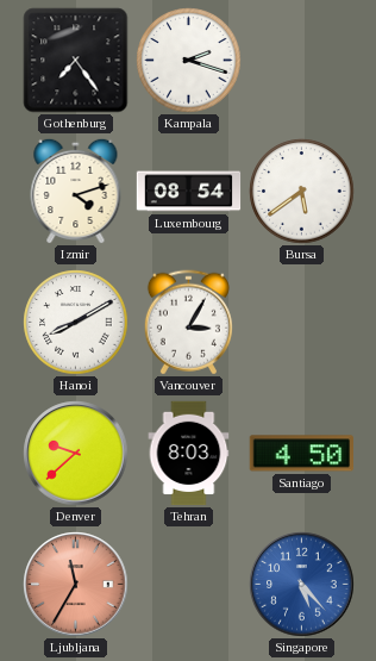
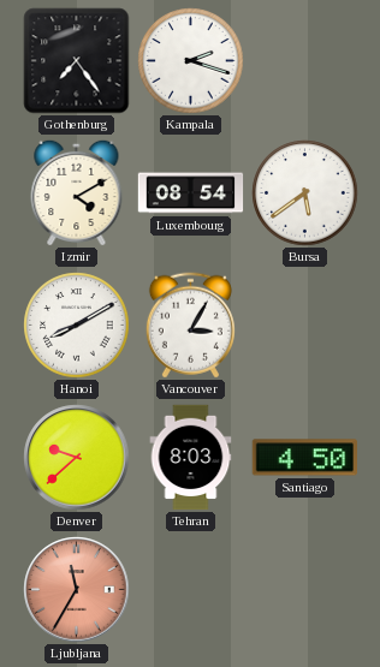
Izmir: 4:12 -> 4:10
Singapore: 5:23 -> none
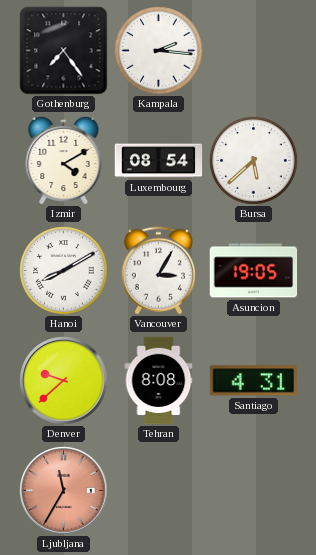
Kampala: 2:18 -> 2:16
Bursa: 5:39 -> 5:38
Asuncion: none -> 19:05
Tehran: 8:03 -> 8:08
Santiago: 4:50 -> 4:31
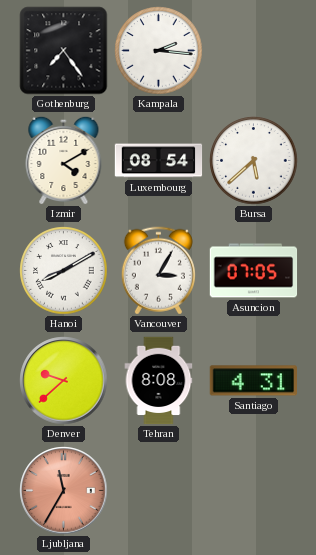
Asuncion: 19:05 -> 07:05
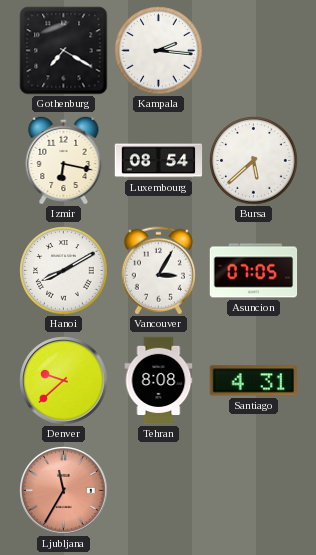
Gothenburg: 7:24 -> 7:20
Izmir: 4:10 -> 6:17
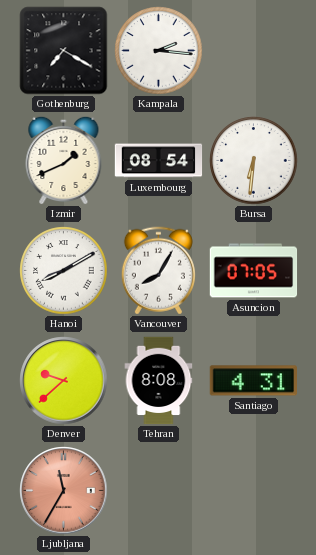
Izmir: 6:17 -> 1:41
Bursa: 5:38 -> 6:31
Vancouver: 3:05 -> 8:05
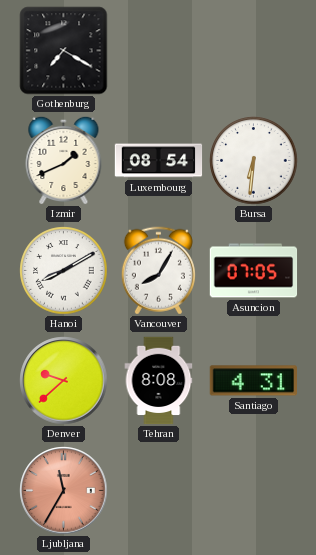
Kampala: 2:16 -> none
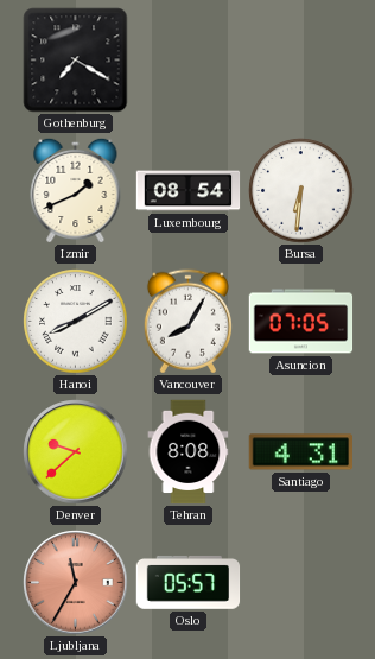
Oslo: none -> 05:57
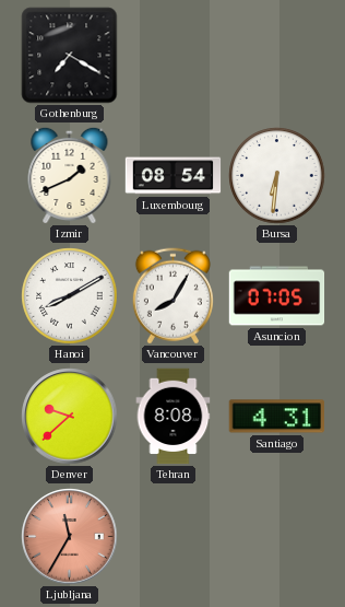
Oslo: 05:57 -> none
